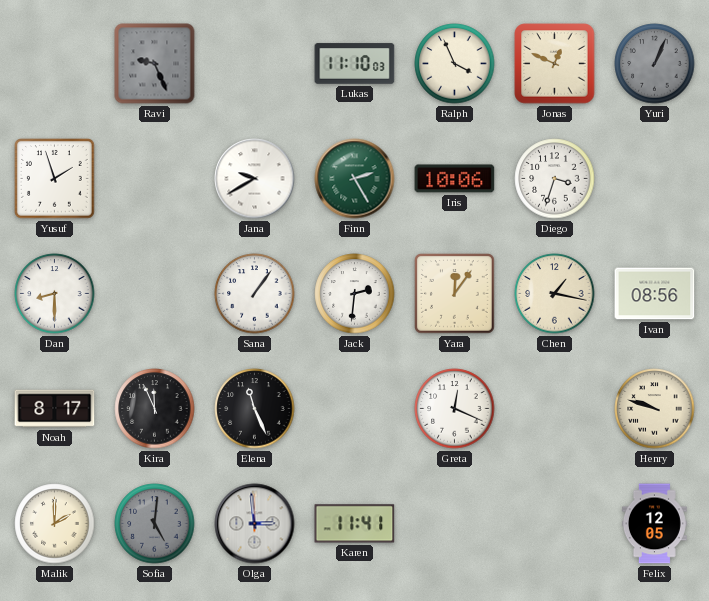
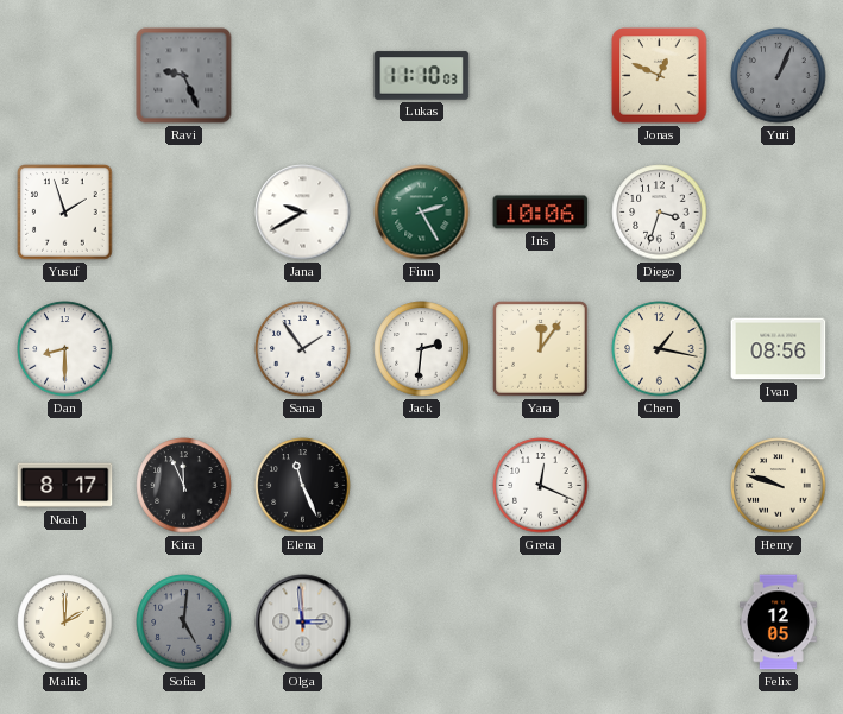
Ralph: 3:56 -> none
Sana: 1:06 -> 1:54
Karen: 11:41 -> none
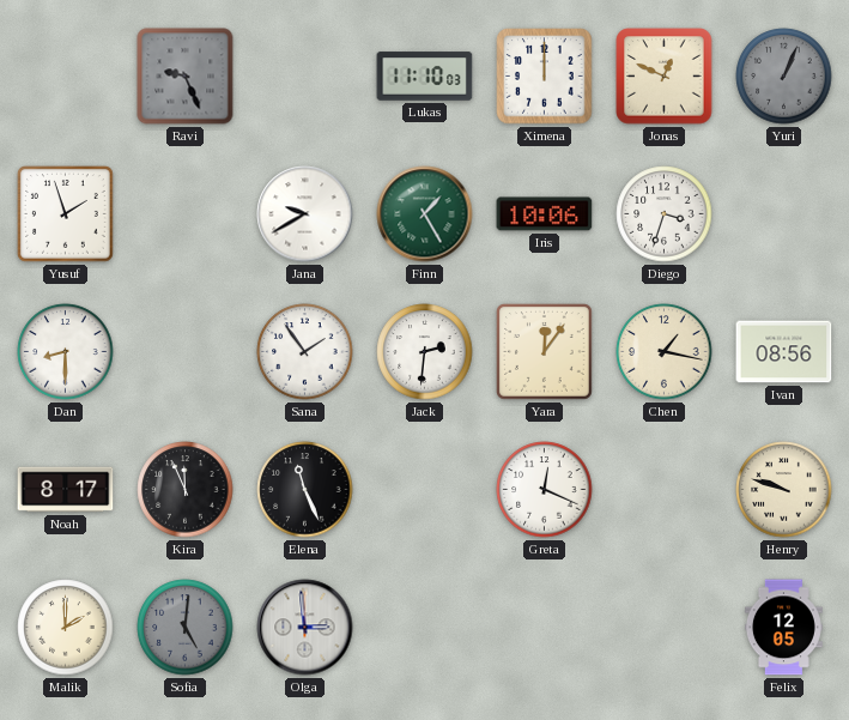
Ximena: none -> 12:00
Finn: 2:25 -> 1:25
